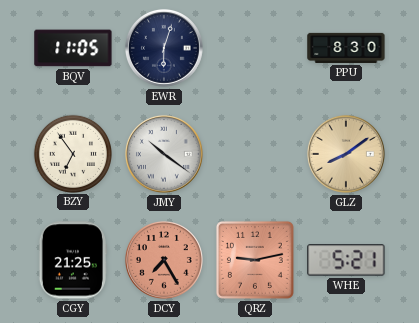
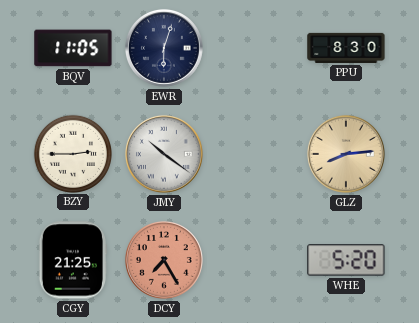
BZY: 6:54 -> 2:45
GLZ: 8:09 -> 8:14
QRZ: 9:13 -> none
WHE: 5:21 -> 5:20
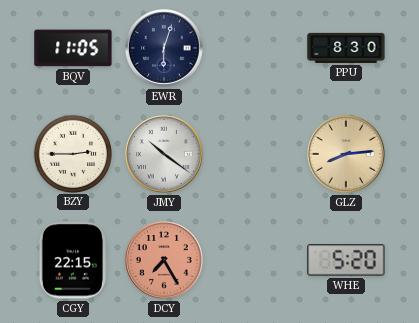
CGY: 21:25 -> 22:15
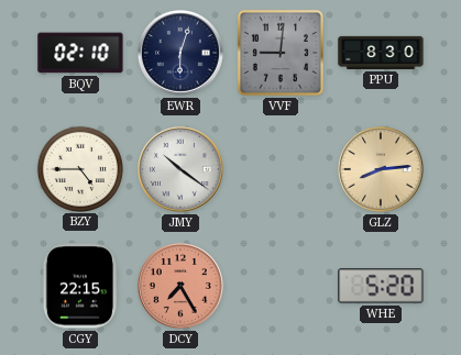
BQV: 11:05 -> 02:10
VVF: none -> 9:01
BZY: 2:45 -> 4:45
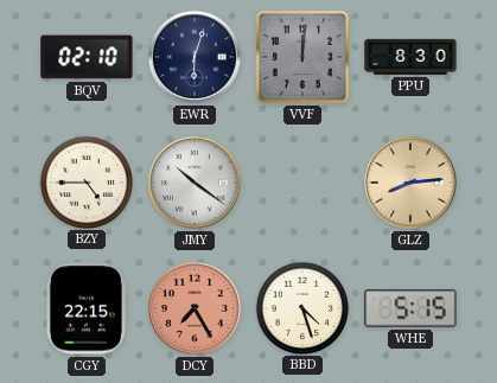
VVF: 9:01 -> 12:01
BBD: none -> 4:27
WHE: 5:20 -> 5:15
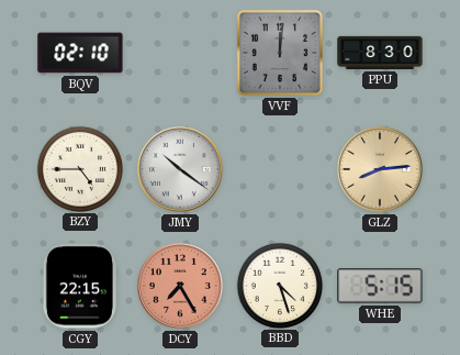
EWR: 6:03 -> none
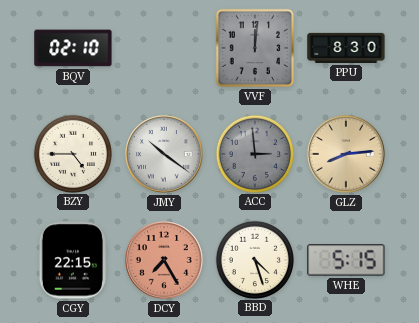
ACC: none -> 2:59
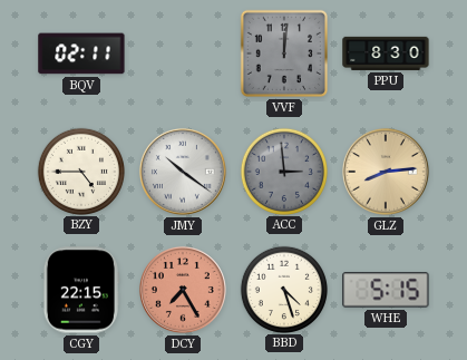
BQV: 02:10 -> 02:11
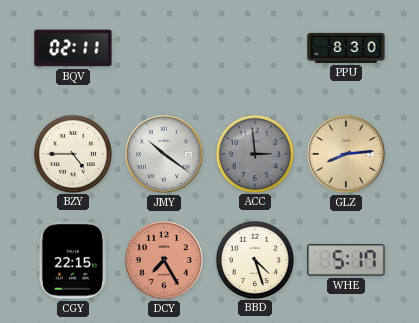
VVF: 12:01 -> none
WHE: 5:15 -> 5:17
